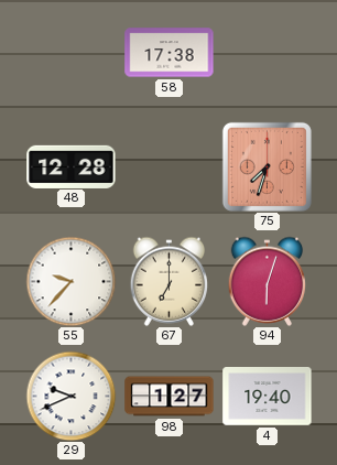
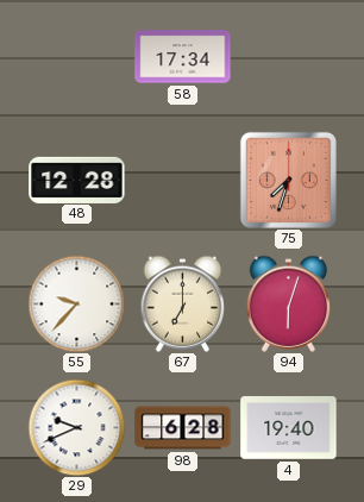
58: 17:38 -> 17:34
98: 1:27 -> 6:28
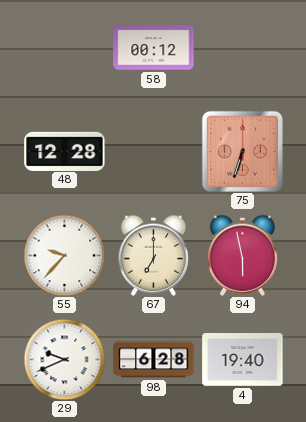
58: 17:34 -> 00:12
75: 7:33 -> 6:33
94: 6:03 -> 5:58
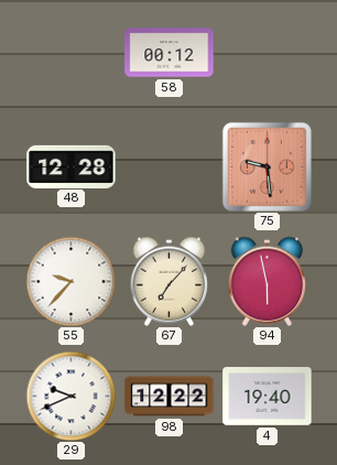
75: 6:33 -> 9:29
67: 7:00 -> 7:07
98: 6:28 -> 12:22
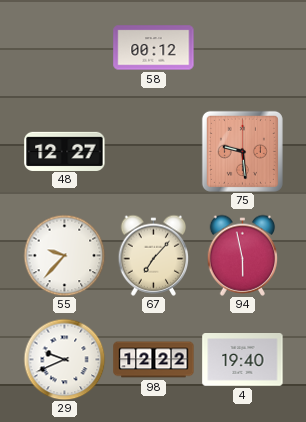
48: 12:28 -> 12:27
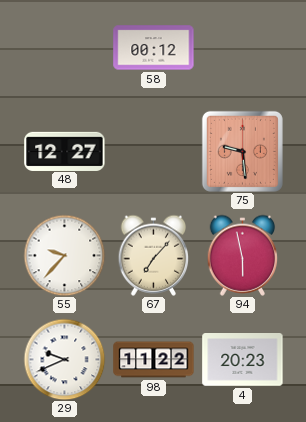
98: 12:22 -> 11:22
4: 19:40 -> 20:23
